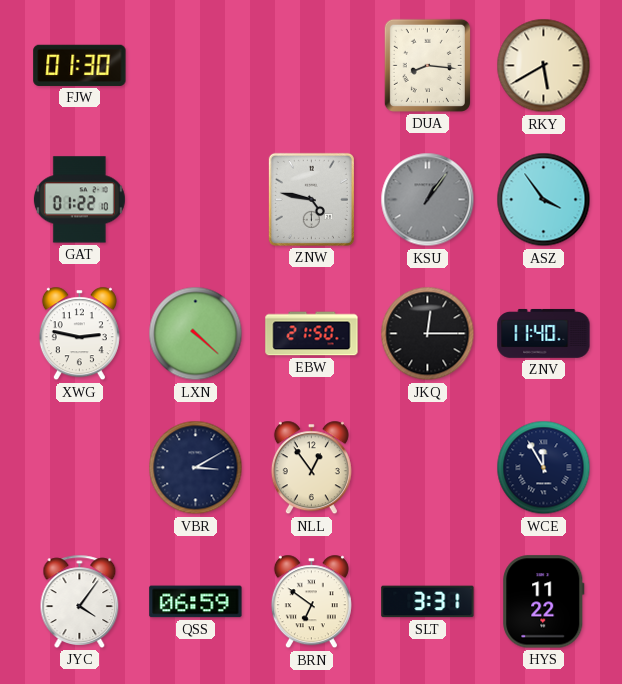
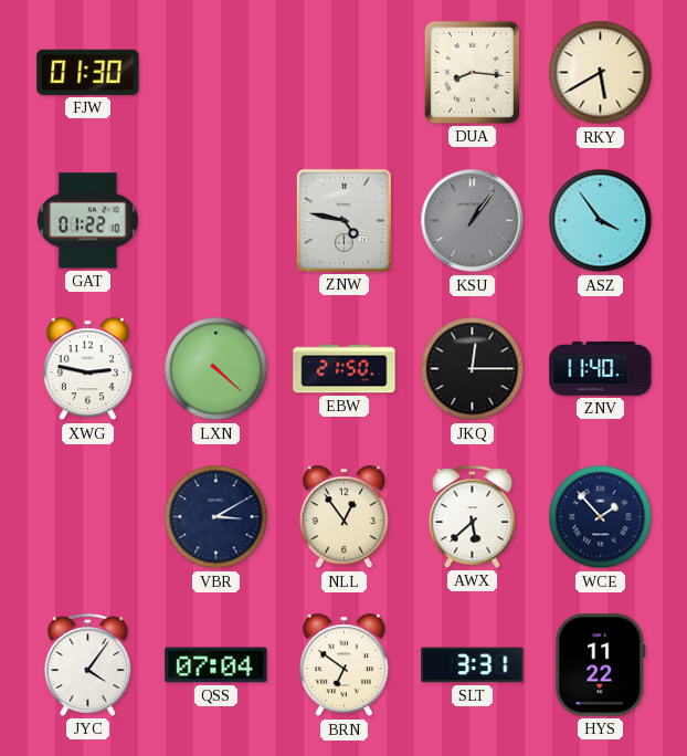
AWX: none -> 5:38
WCE: 11:55 -> 1:53
QSS: 06:59 -> 07:04
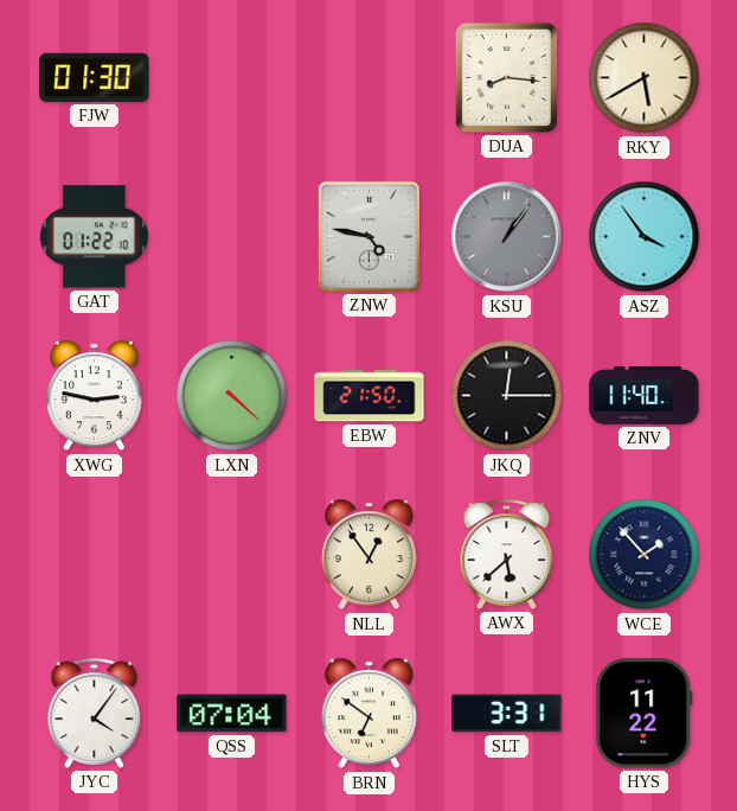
VBR: 3:10 -> none
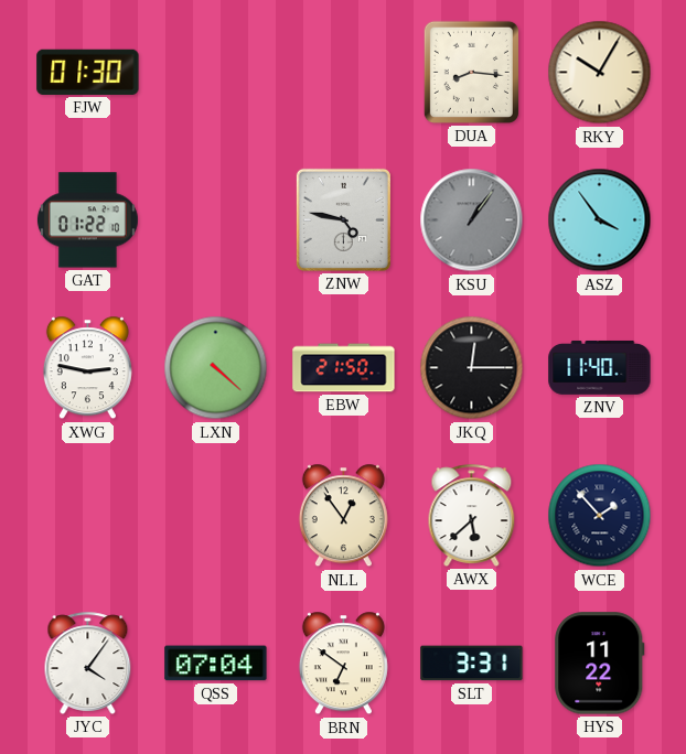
RKY: 5:40 -> 10:05
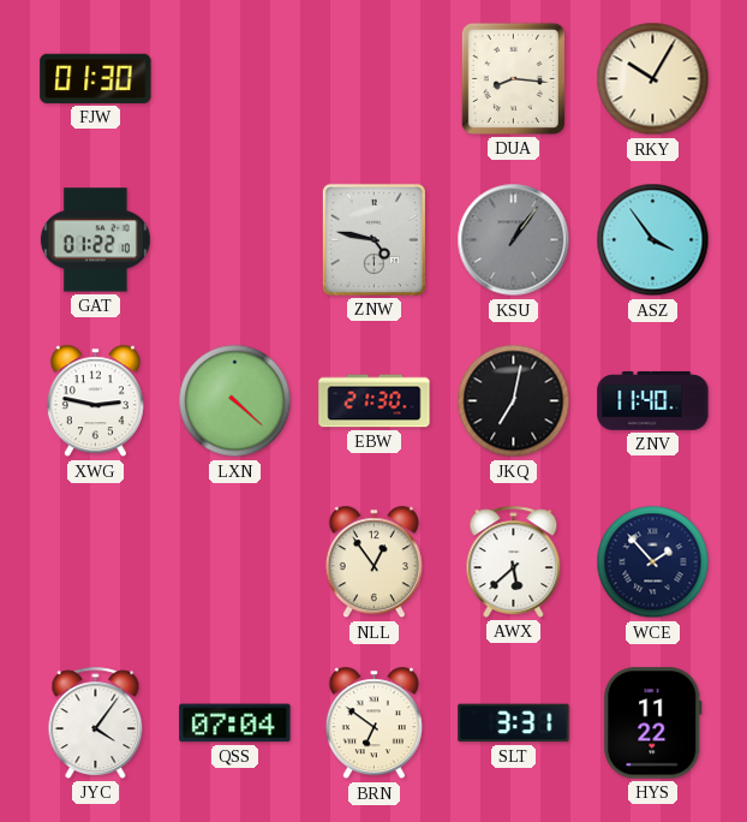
EBW: 21:50 -> 21:30
JKQ: 12:15 -> 7:02
